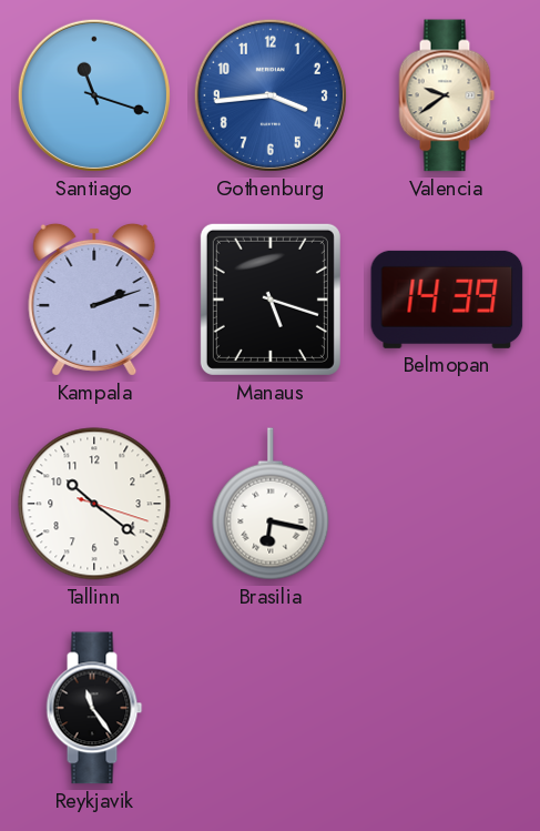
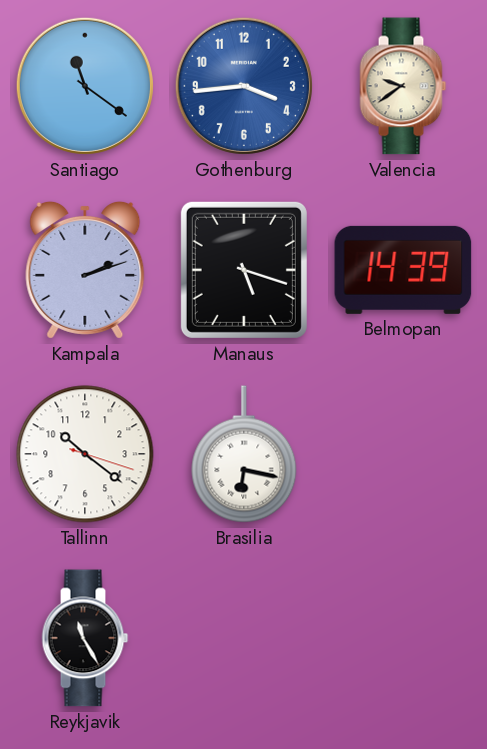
Santiago: 11:18 -> 11:21
Reykjavik: 11:24 -> 11:25
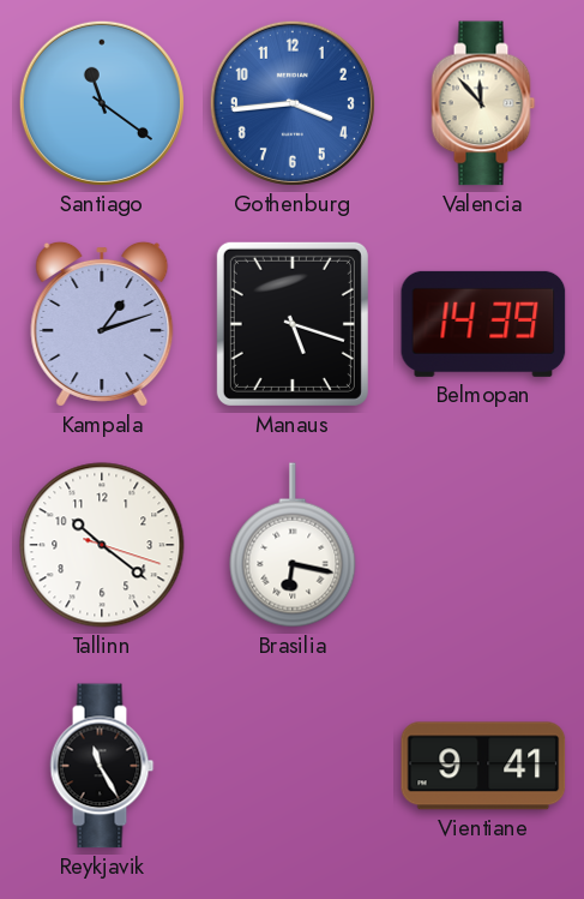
Valencia: 9:39 -> 11:53
Kampala: 2:12 -> 1:12
Vientiane: none -> 9:41
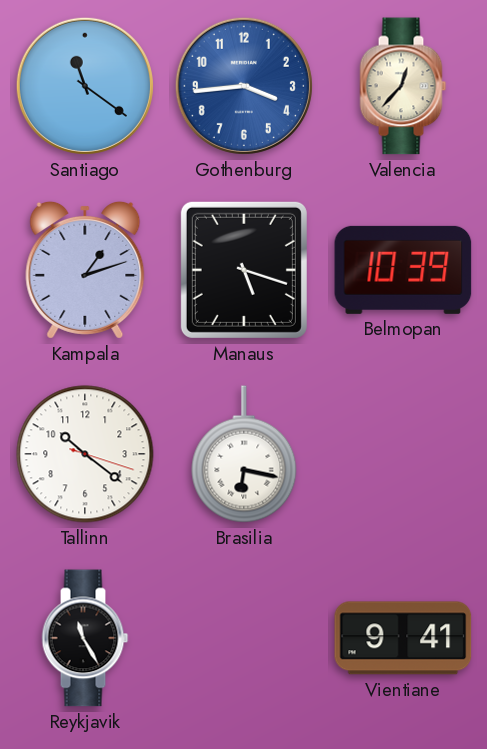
Valencia: 11:53 -> 12:37
Belmopan: 14:39 -> 10:39
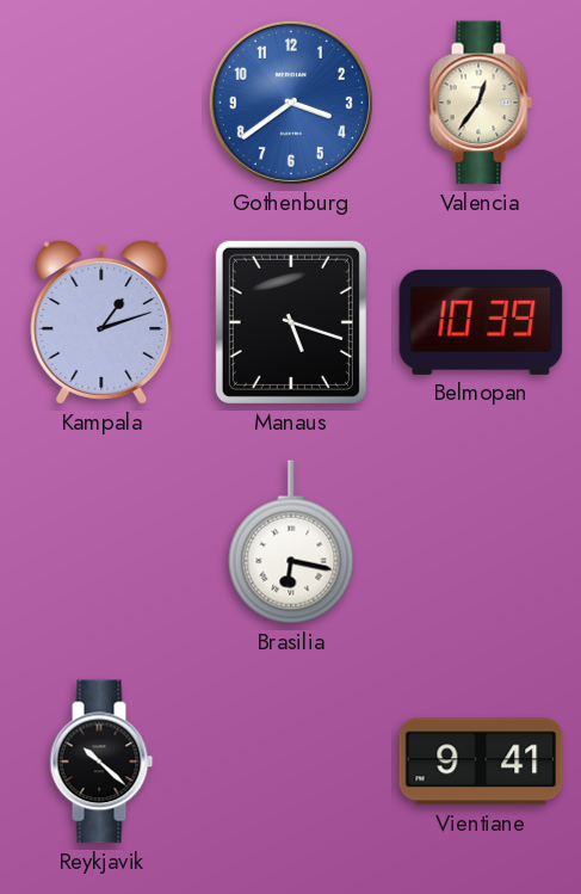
Santiago: 11:21 -> none
Gothenburg: 3:44 -> 3:39
Valencia: 12:37 -> 12:36
Tallinn: 10:21 -> none
Reykjavik: 11:25 -> 10:22
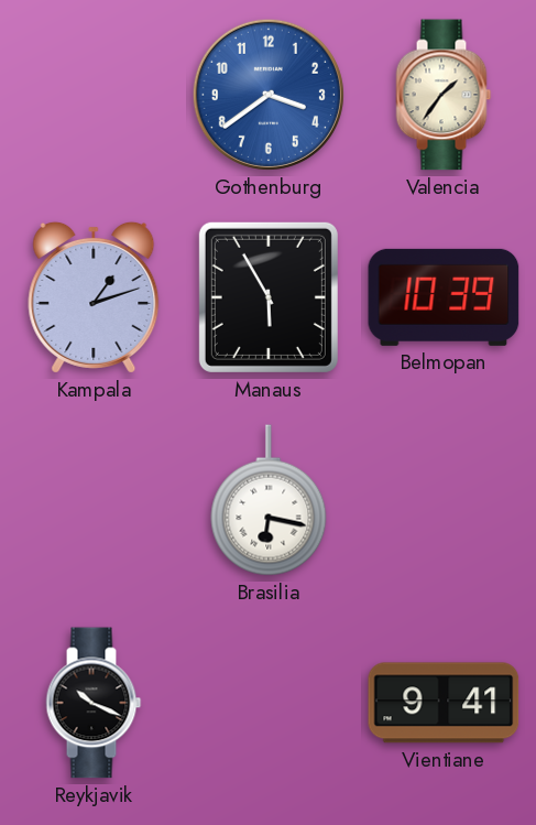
Valencia: 12:36 -> 1:36
Manaus: 5:18 -> 5:55
Reykjavik: 10:22 -> 10:19
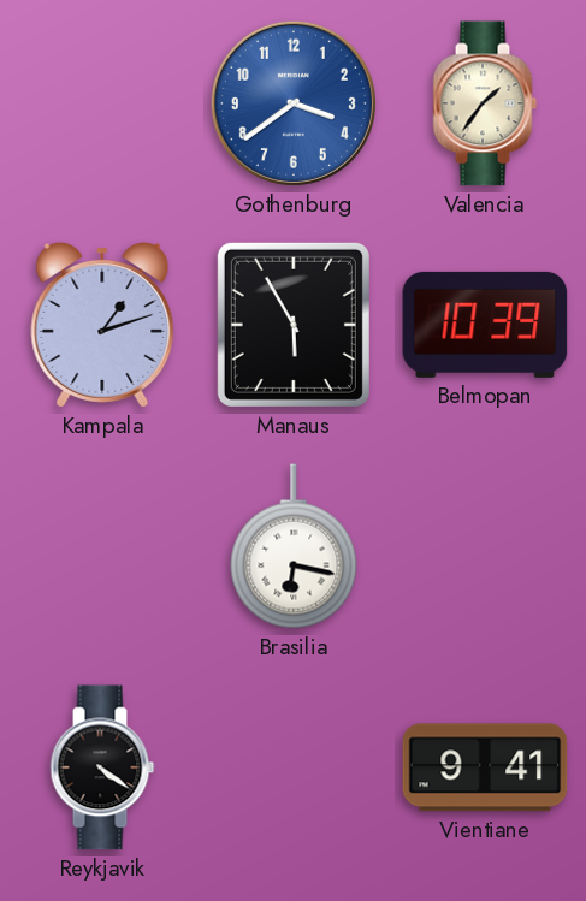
Reykjavik: 10:19 -> 4:21
